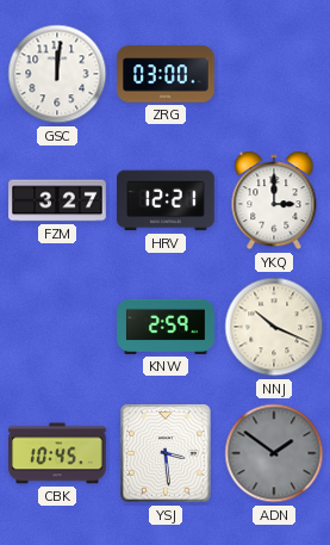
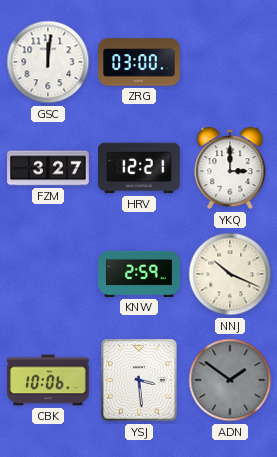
CBK: 10:45 -> 10:06
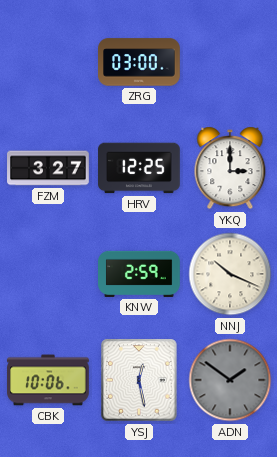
GSC: 12:01 -> none
HRV: 12:21 -> 12:25
YSJ: 3:29 -> 12:28
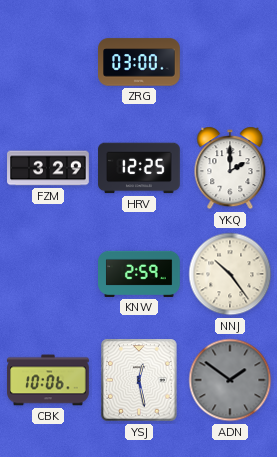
FZM: 3:27 -> 3:29
YKQ: 3:00 -> 2:00
NNJ: 10:19 -> 10:24
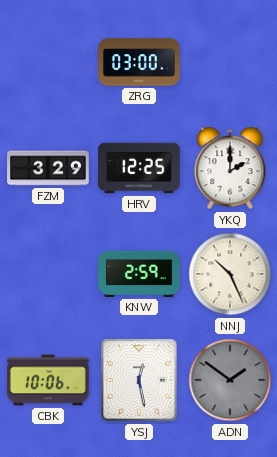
NNJ: 10:24 -> 10:26
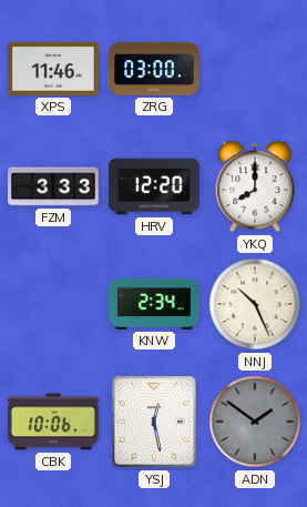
XPS: none -> 11:46
FZM: 3:29 -> 3:33
HRV: 12:25 -> 12:20
YKQ: 2:00 -> 8:00
KNW: 2:59 -> 2:34
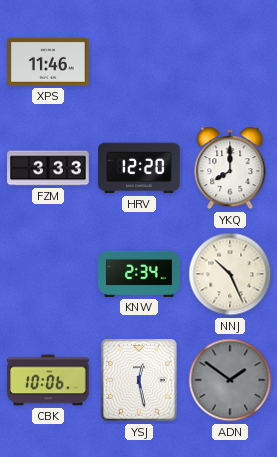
ZRG: 03:00 -> none
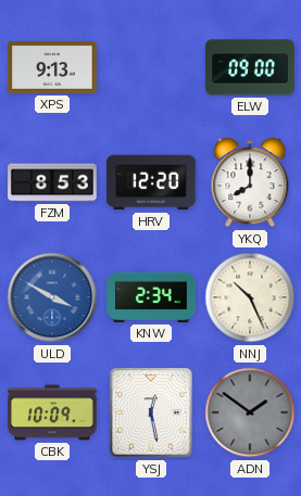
XPS: 11:46 -> 9:13
ELW: none -> 09:00
FZM: 3:33 -> 8:53
ULD: none -> 3:50
CBK: 10:06 -> 10:09
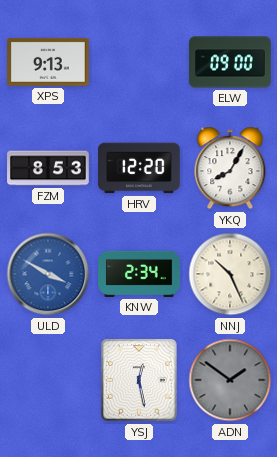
YKQ: 8:00 -> 8:05
CBK: 10:09 -> none
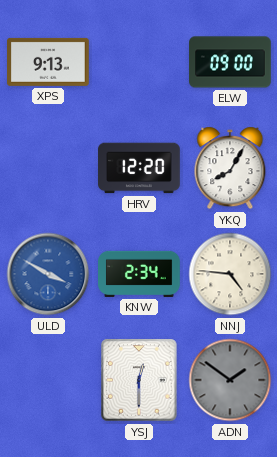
FZM: 8:53 -> none
NNJ: 10:26 -> 4:46
YSJ: 12:28 -> 12:30
